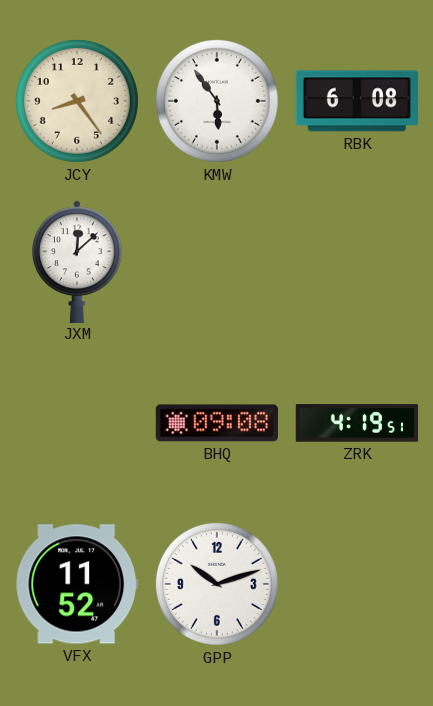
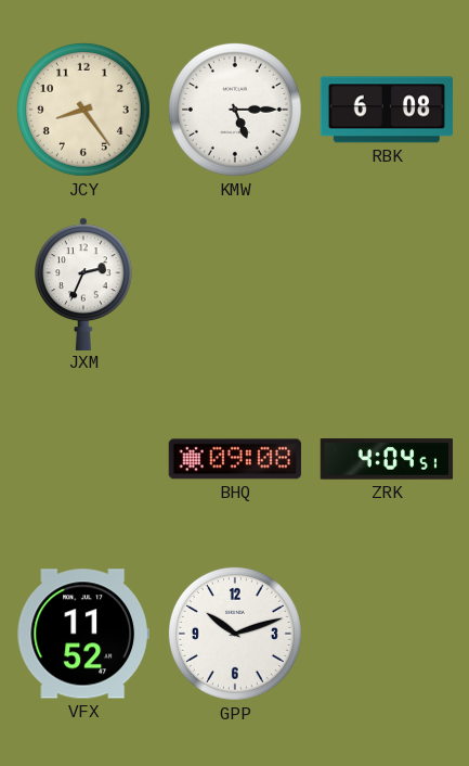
KMW: 5:54 -> 5:15
JXM: 12:08 -> 2:34
ZRK: 4:19 -> 4:04
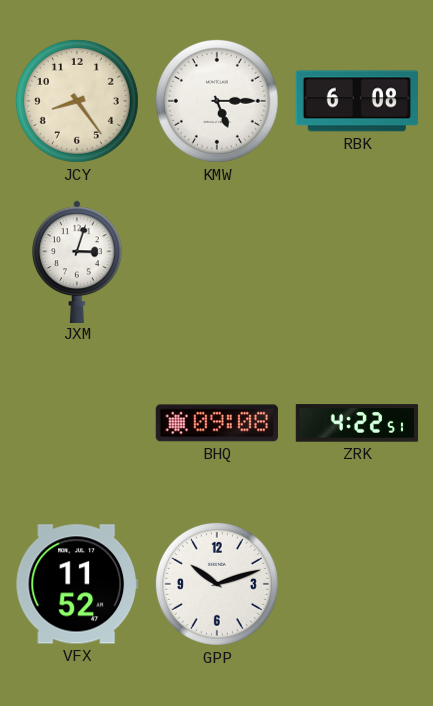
JXM: 2:34 -> 3:03
ZRK: 4:04 -> 4:22
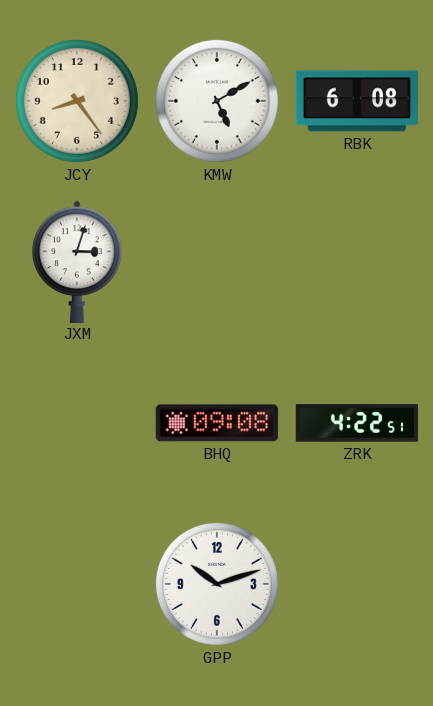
KMW: 5:15 -> 5:10
VFX: 11:52 -> none
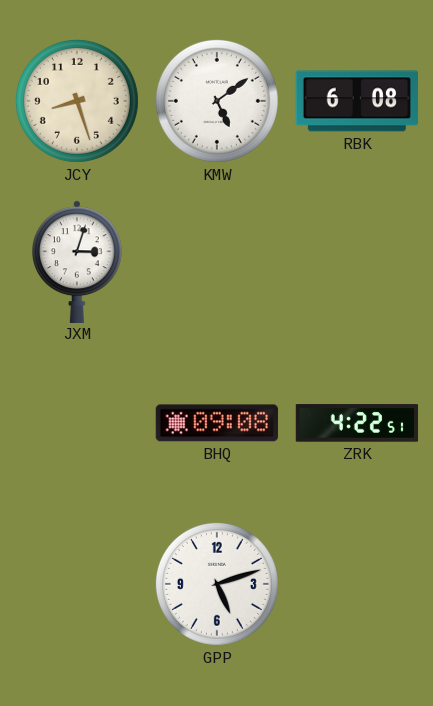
JCY: 8:24 -> 8:27
KMW: 5:10 -> 5:09
GPP: 10:12 -> 5:12
